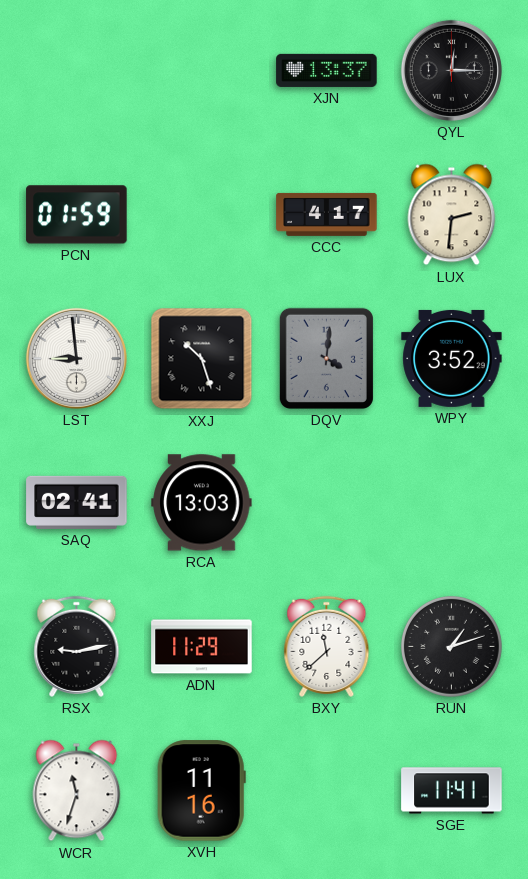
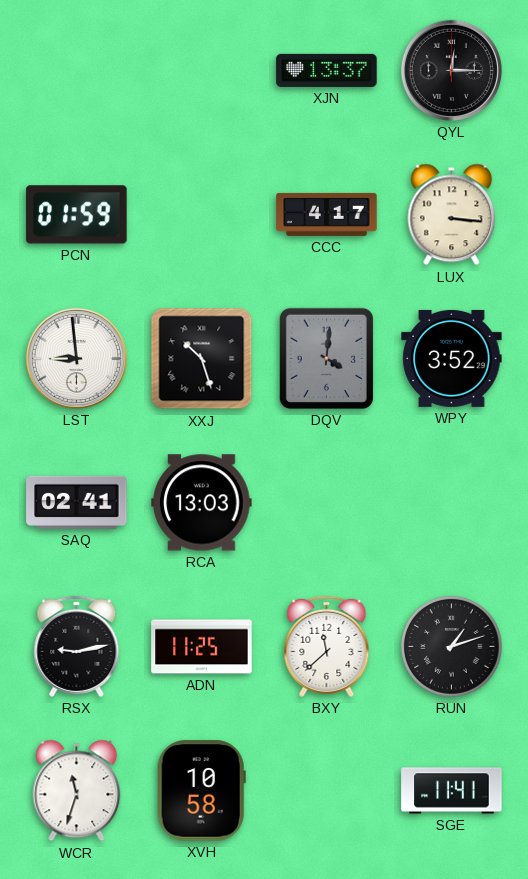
LUX: 2:31 -> 3:16
ADN: 11:29 -> 11:25
XVH: 11:16 -> 10:58
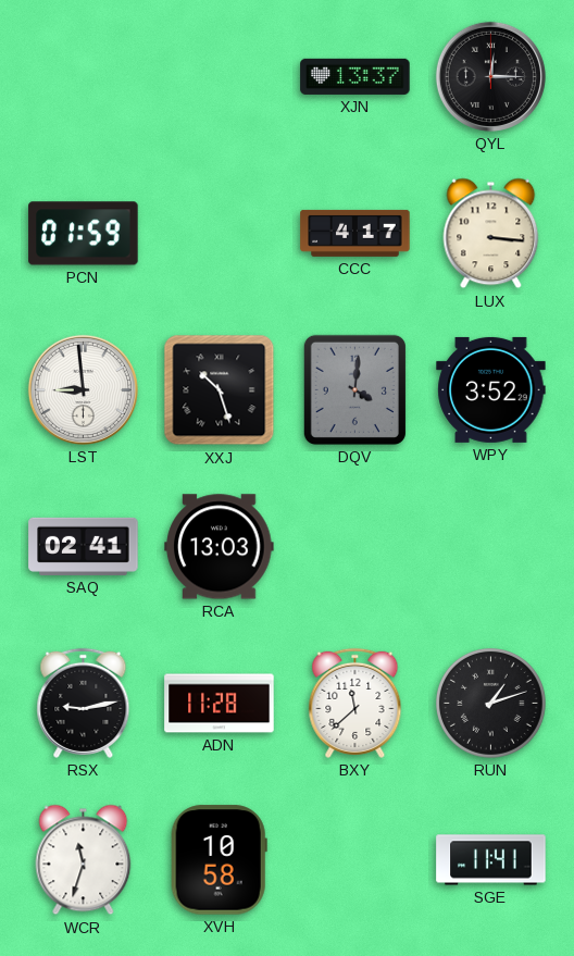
ADN: 11:25 -> 11:28
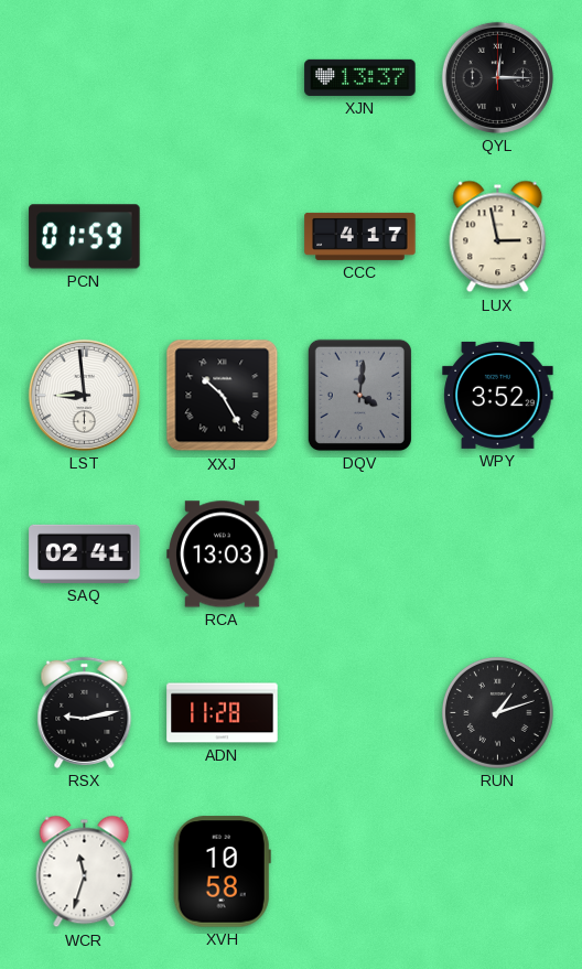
LUX: 3:16 -> 2:58
XXJ: 10:27 -> 10:25
BXY: 11:38 -> none
SGE: 11:41 -> none
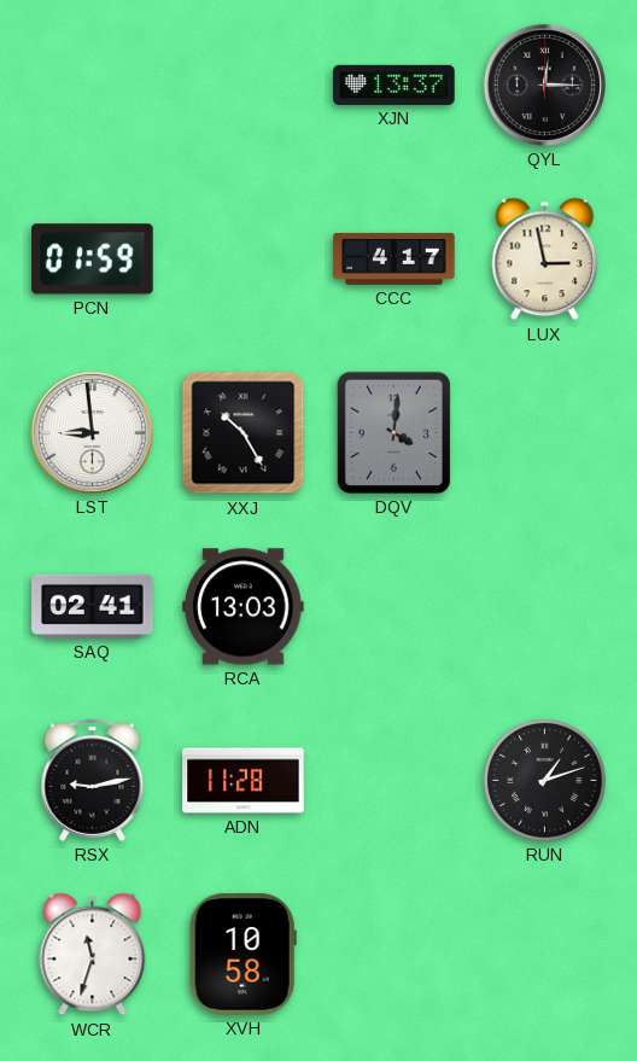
WPY: 3:52 -> none
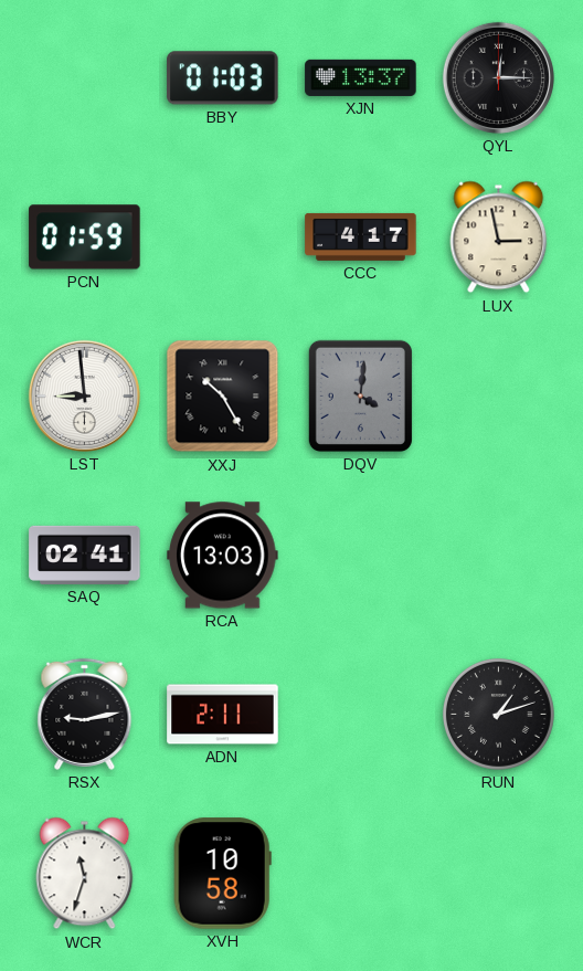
BBY: none -> 01:03
ADN: 11:28 -> 2:11
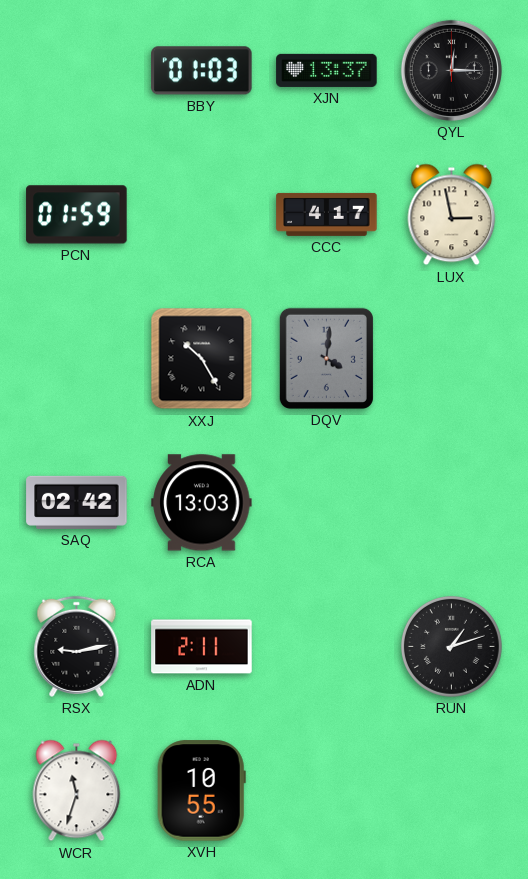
LST: 8:59 -> none
SAQ: 02:41 -> 02:42
XVH: 10:58 -> 10:55
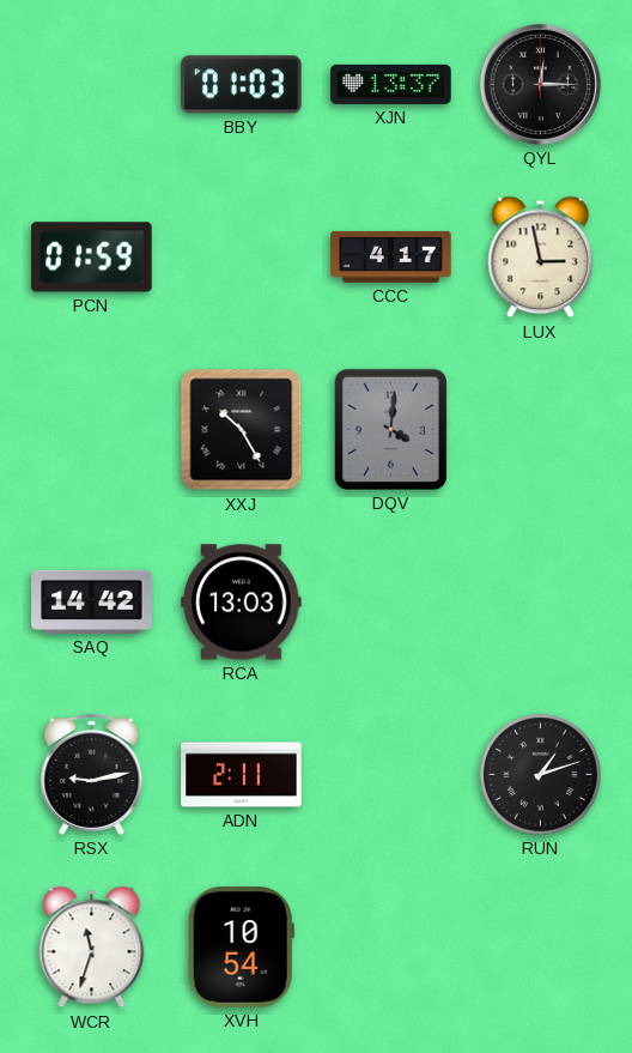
SAQ: 02:42 -> 14:42
XVH: 10:55 -> 10:54
